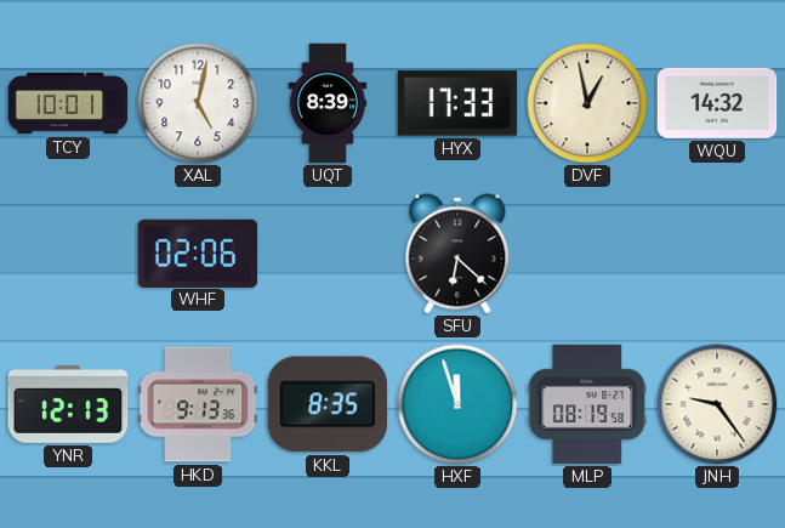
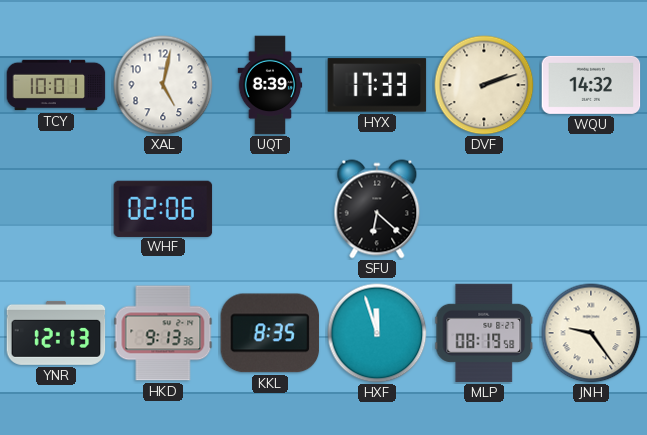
DVF: 12:58 -> 2:12
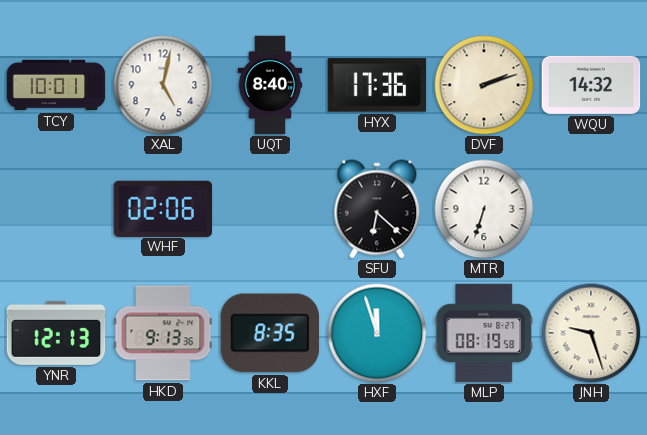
UQT: 8:39 -> 8:40
HYX: 17:33 -> 17:36
MTR: none -> 6:33
JNH: 9:24 -> 9:27
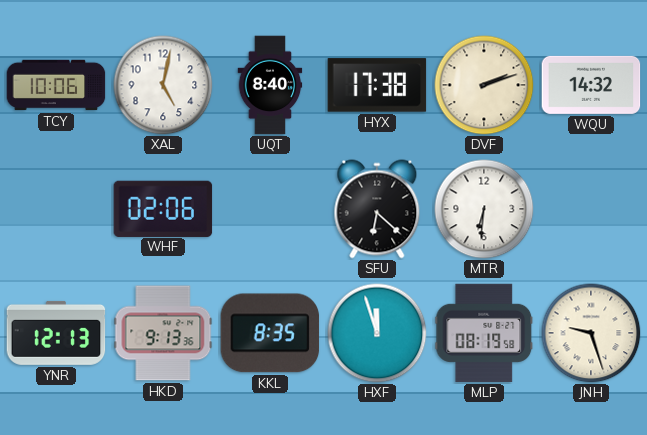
TCY: 10:01 -> 10:06
HYX: 17:36 -> 17:38
MTR: 6:33 -> 6:31
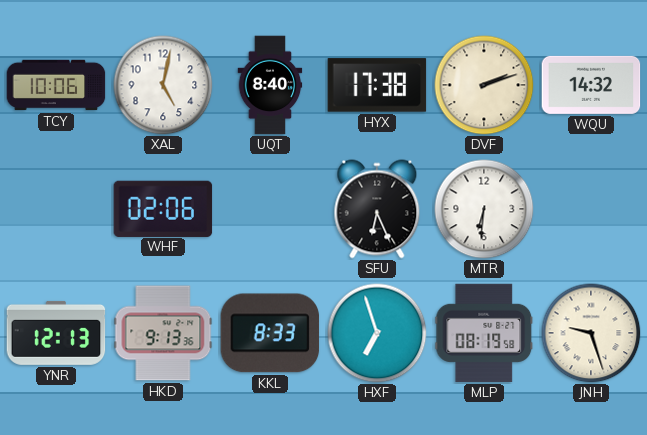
SFU: 6:22 -> 6:26
KKL: 8:35 -> 8:33
HXF: 11:57 -> 6:57
